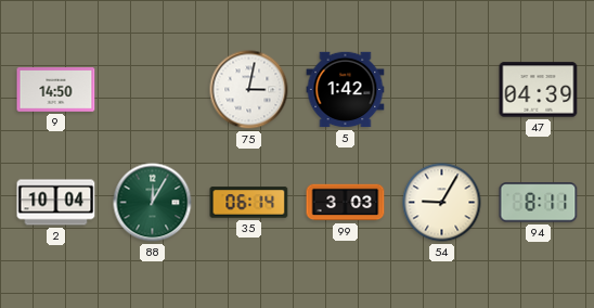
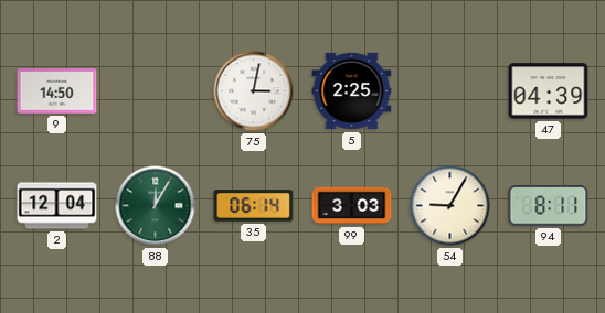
5: 1:42 -> 2:25
2: 10:04 -> 12:04
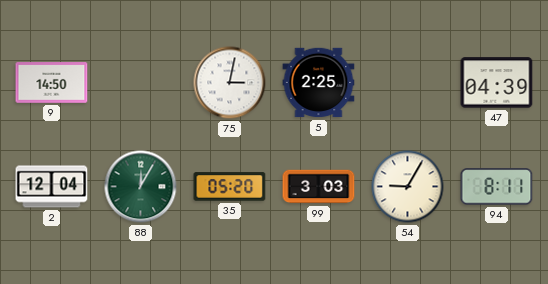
35: 06:14 -> 05:20
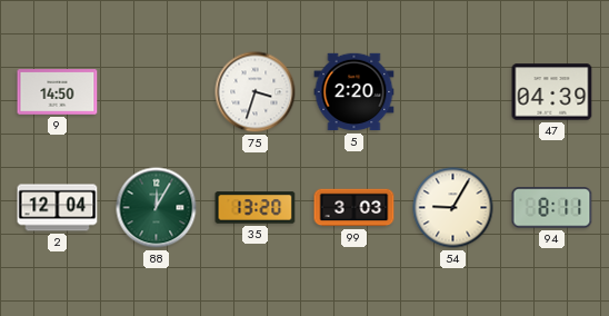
75: 3:02 -> 3:33
5: 2:25 -> 2:20
35: 05:20 -> 13:20
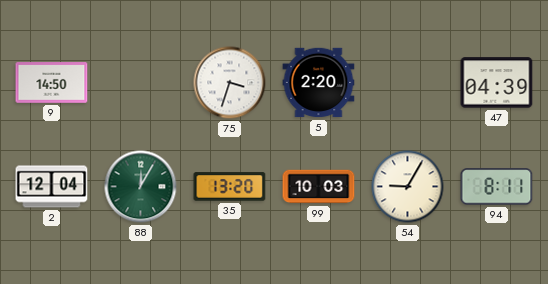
99: 3:03 -> 10:03
